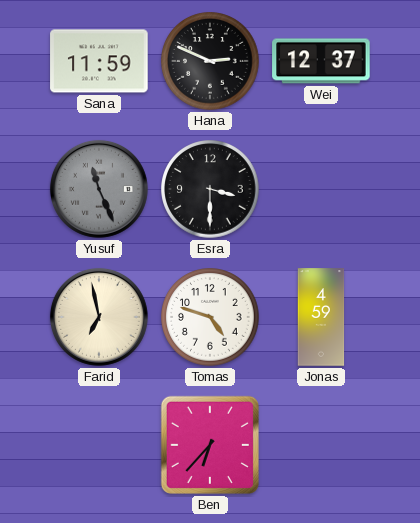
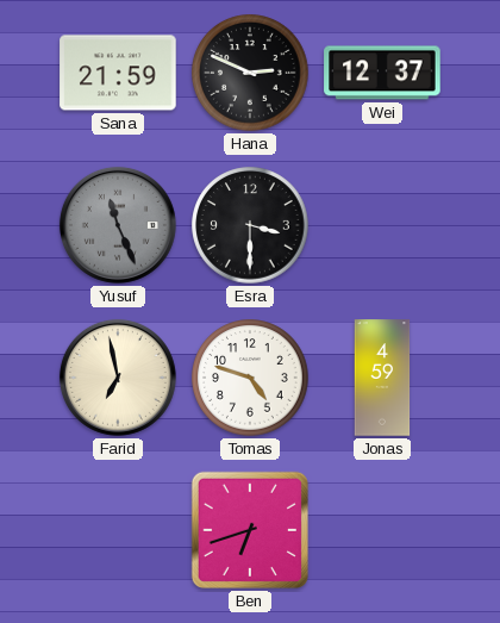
Sana: 11:59 -> 21:59
Ben: 6:37 -> 6:42
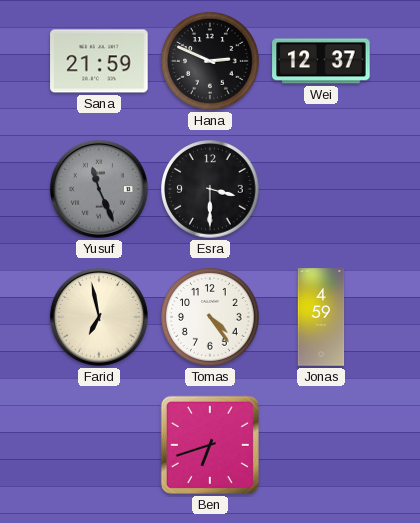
Tomas: 4:48 -> 4:24
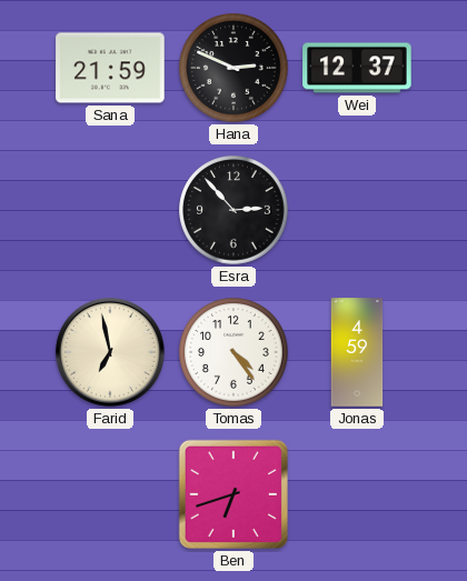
Yusuf: 11:26 -> none
Esra: 3:30 -> 2:53
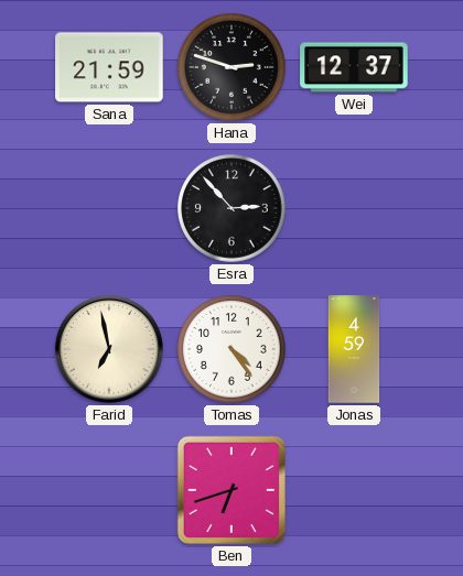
Hana: 2:49 -> 2:48
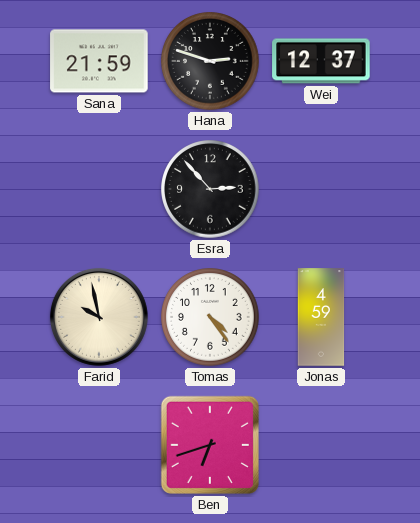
Farid: 6:58 -> 9:58
